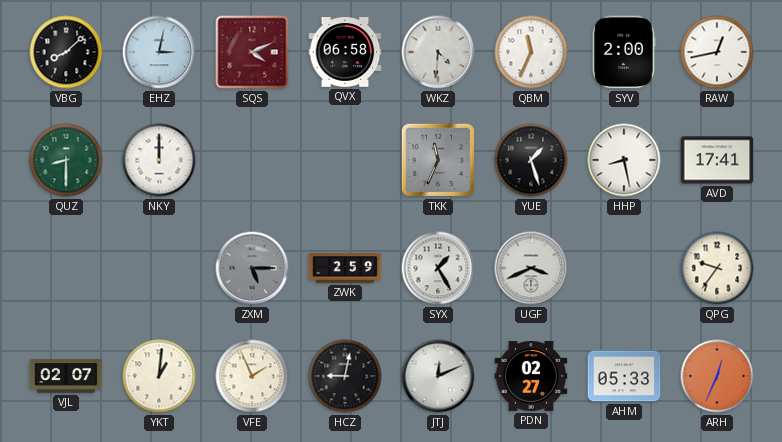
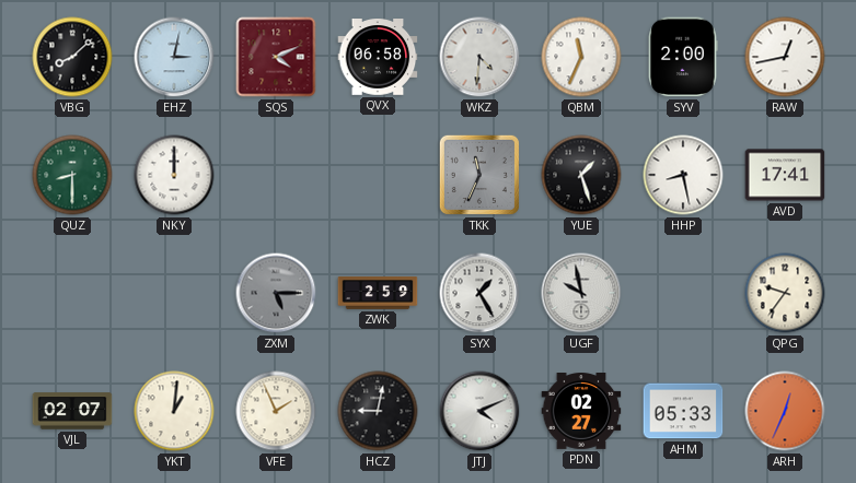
UGF: 3:41 -> 9:58
JTJ: 12:11 -> 4:11
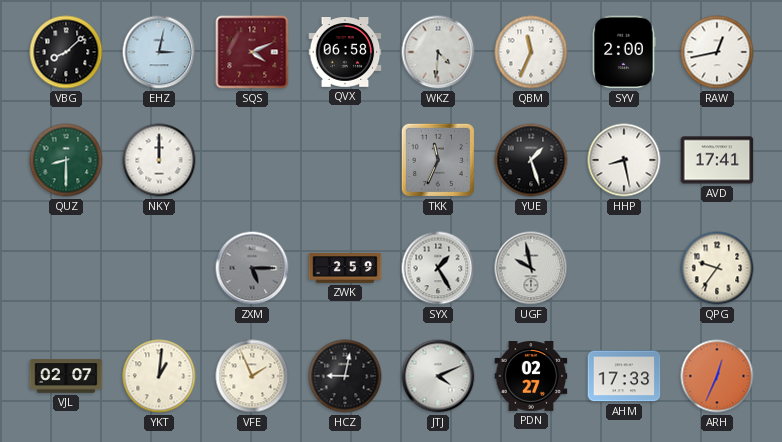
AHM: 05:33 -> 17:33
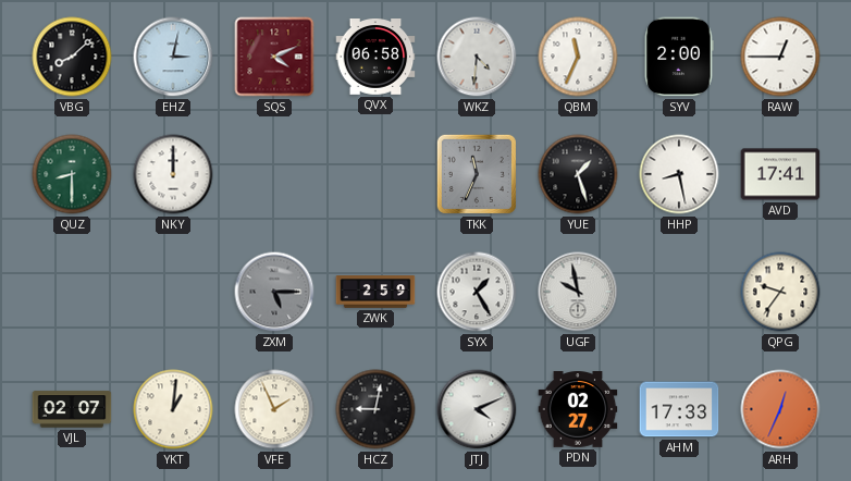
RAW: 12:43 -> 12:45
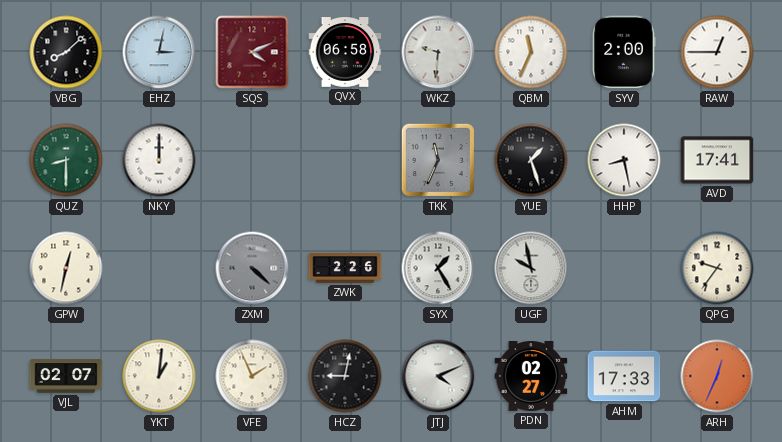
WKZ: 4:31 -> 9:31
GPW: none -> 12:32
ZXM: 5:15 -> 4:22
ZWK: 2:59 -> 2:26
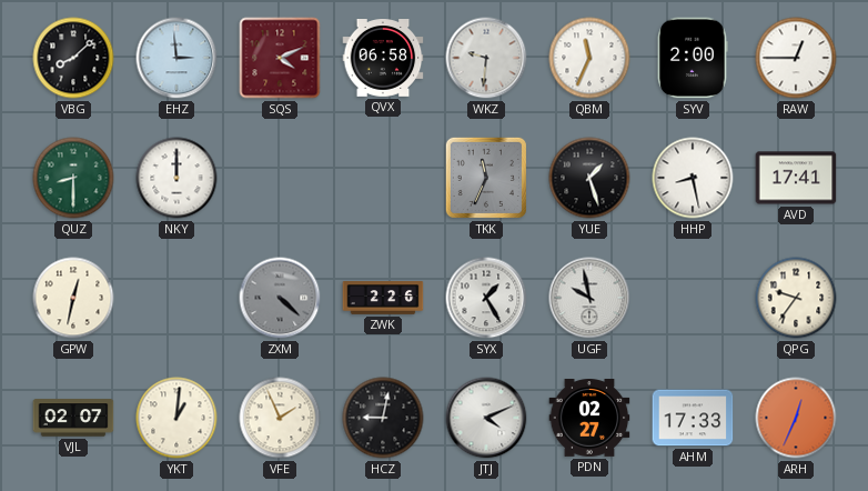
EHZ: 3:02 -> 2:59
